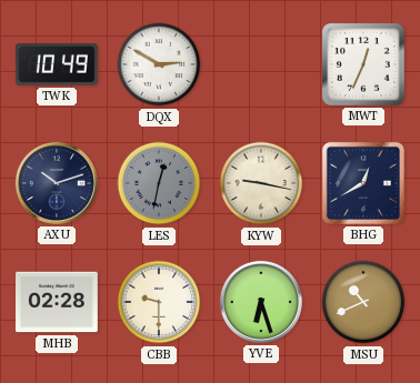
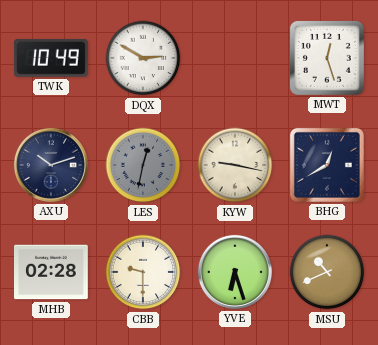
MWT: 12:34 -> 12:27
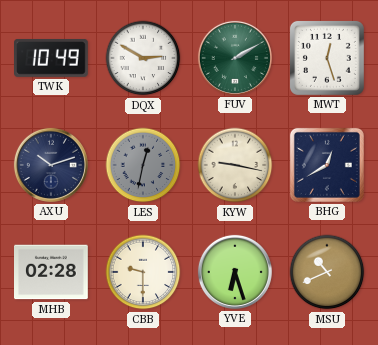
FUV: none -> 2:10
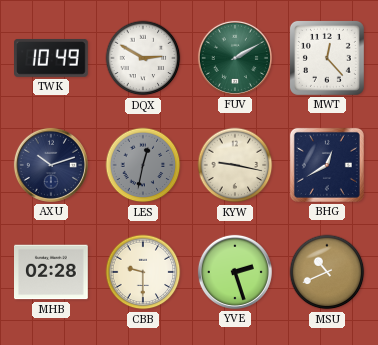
MWT: 12:27 -> 12:23
YVE: 6:27 -> 2:27
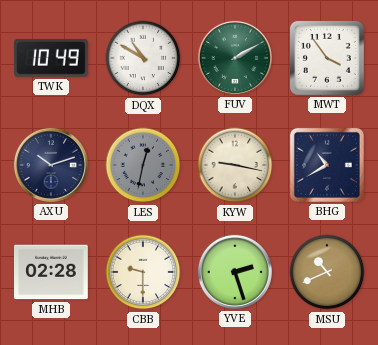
DQX: 2:50 -> 10:50
MWT: 12:23 -> 3:54
BHG: 12:40 -> 10:40
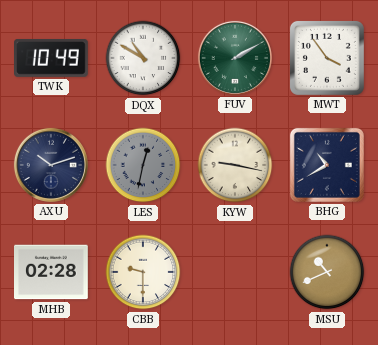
YVE: 2:27 -> none
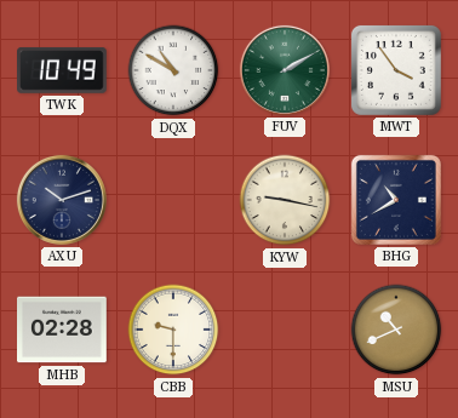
LES: 12:32 -> none
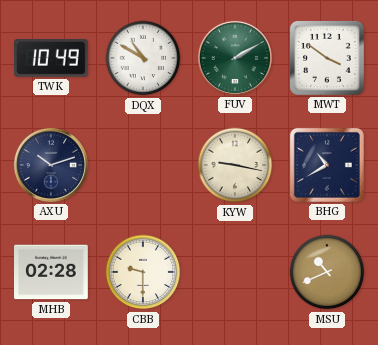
MWT: 3:54 -> 3:51
